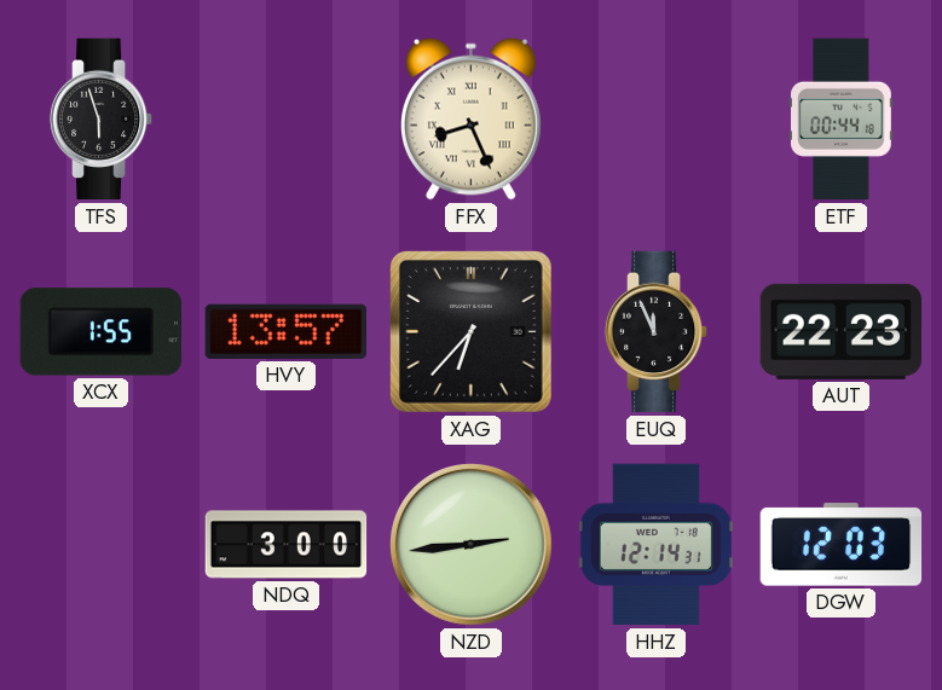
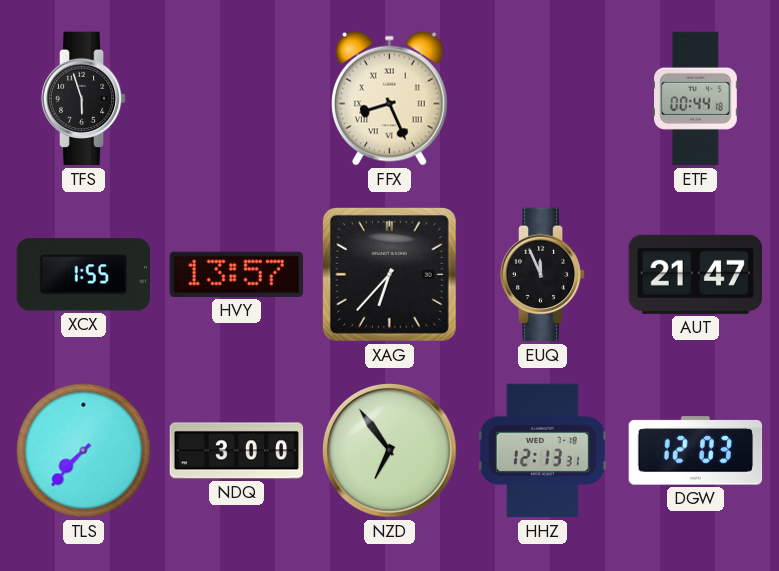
AUT: 22:23 -> 21:47
TLS: none -> 7:37
NZD: 2:44 -> 6:54
HHZ: 12:14 -> 12:13
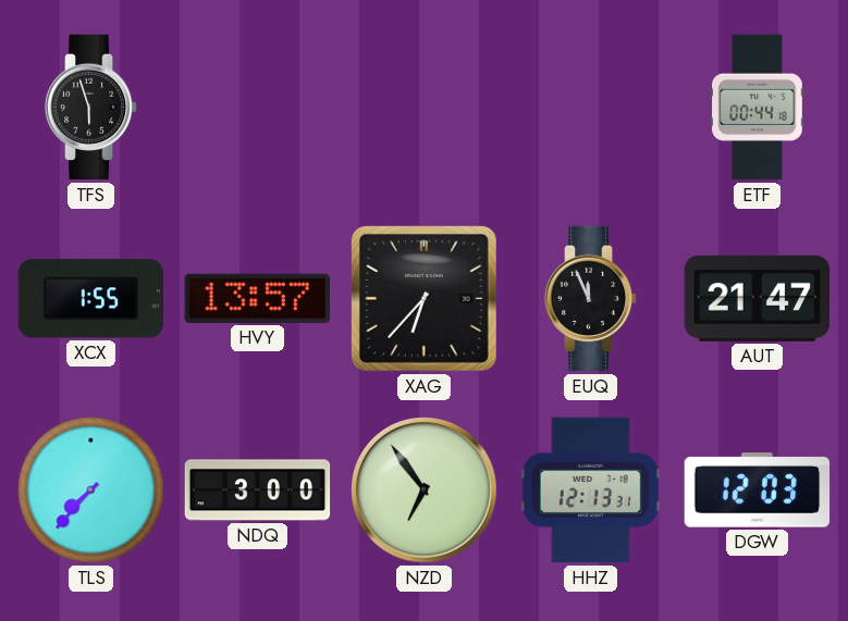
FFX: 8:26 -> none
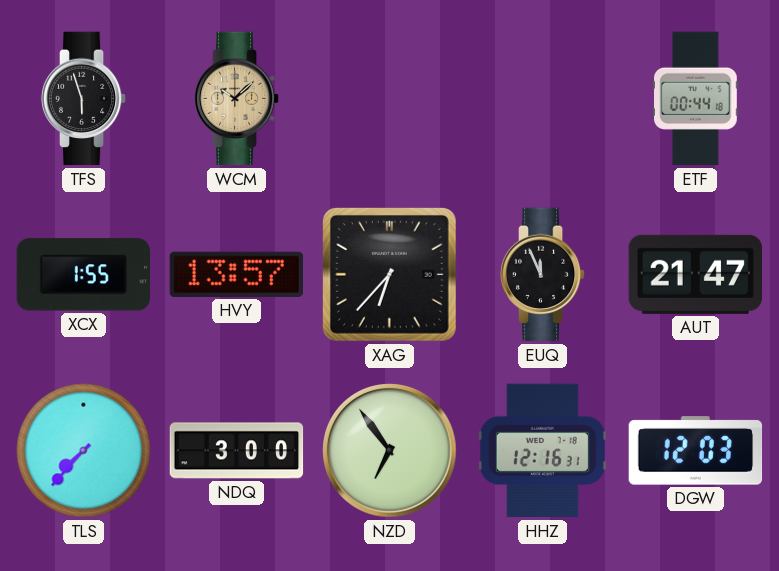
WCM: none -> 10:08
HHZ: 12:13 -> 12:16
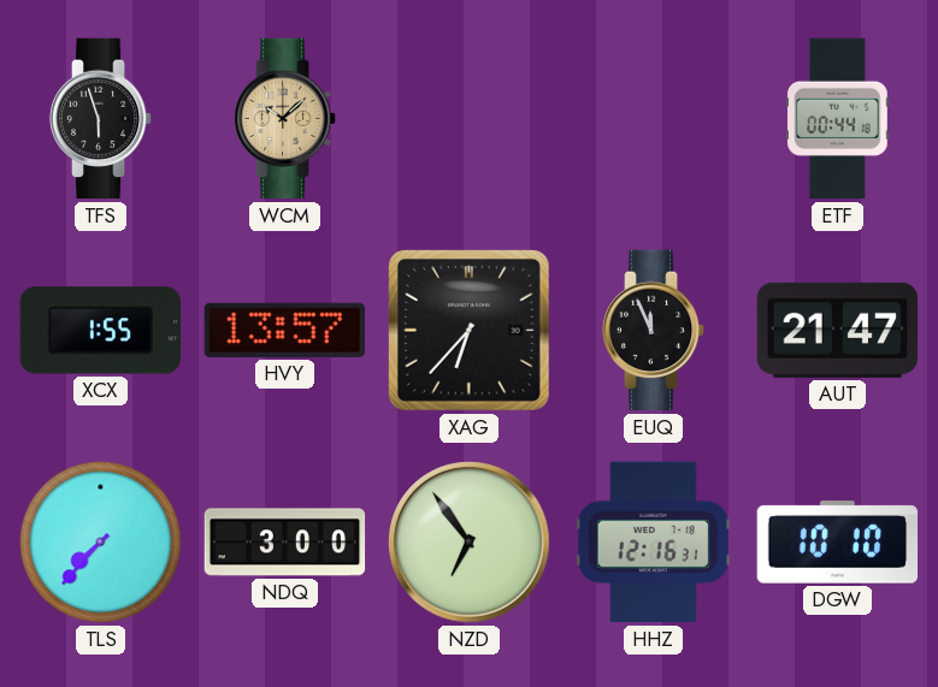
DGW: 12:03 -> 10:10
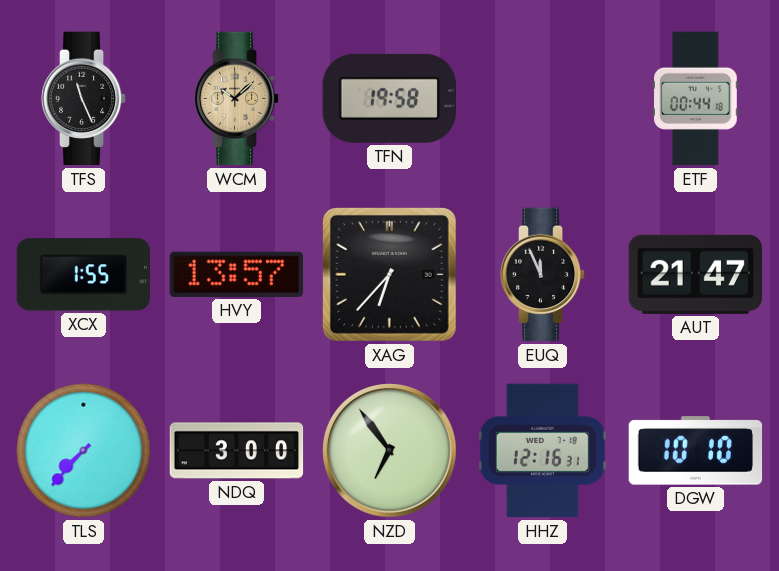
TFS: 5:57 -> 11:26
TFN: none -> 19:58
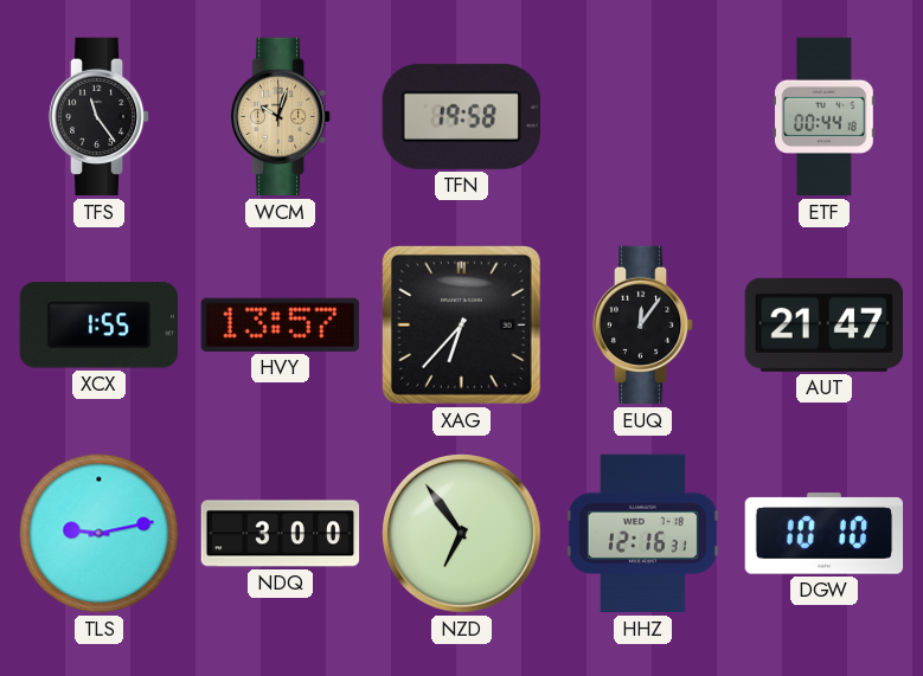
TFS: 11:26 -> 11:24
WCM: 10:08 -> 10:03
EUQ: 11:56 -> 12:06
TLS: 7:37 -> 9:13
